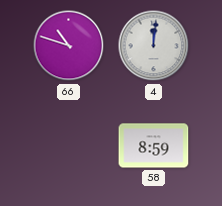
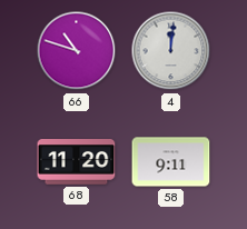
68: none -> 11:20
58: 8:59 -> 9:11
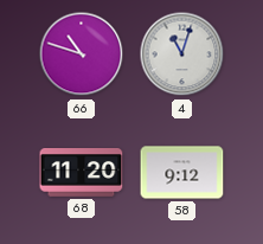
4: 12:01 -> 11:03
58: 9:11 -> 9:12
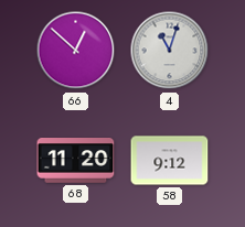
66: 10:48 -> 12:52
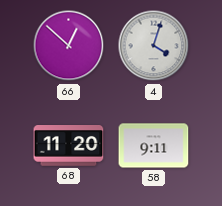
4: 11:03 -> 4:03
58: 9:12 -> 9:11
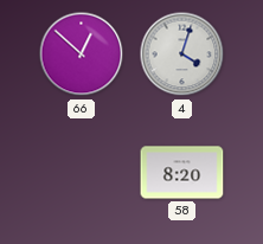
68: 11:20 -> none
58: 9:11 -> 8:20
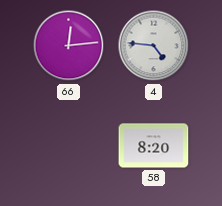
66: 12:52 -> 12:14
4: 4:03 -> 4:46
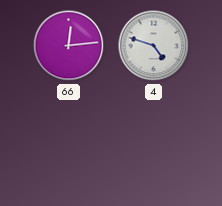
4: 4:46 -> 4:48
58: 8:20 -> none
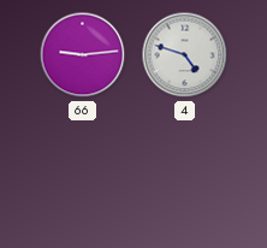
66: 12:14 -> 9:14
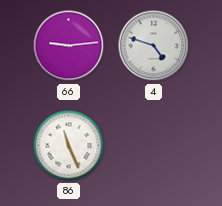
86: none -> 11:26
